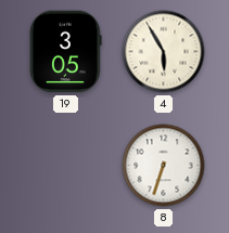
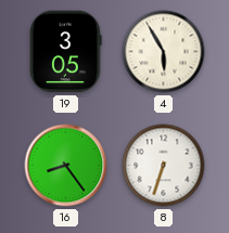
16: none -> 8:24
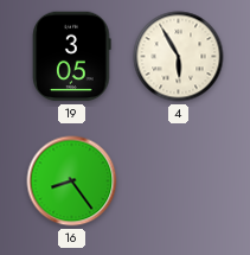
8: 6:33 -> none
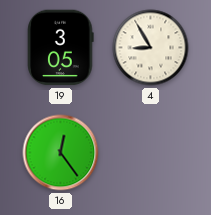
4: 5:55 -> 8:55
16: 8:24 -> 12:24
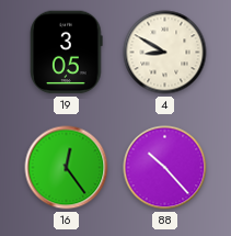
4: 8:55 -> 8:50
88: none -> 10:23
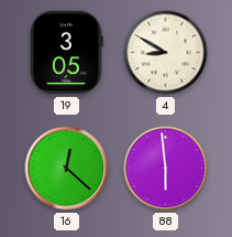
16: 12:24 -> 12:22
88: 10:23 -> 5:59
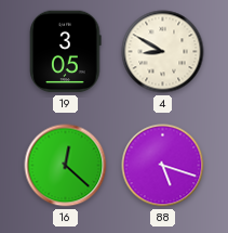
88: 5:59 -> 5:18
